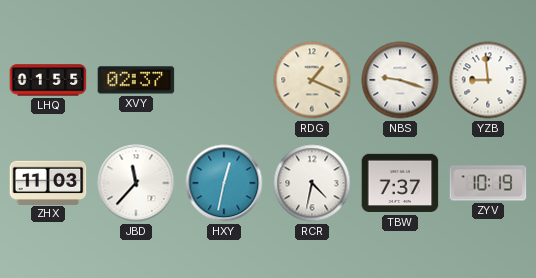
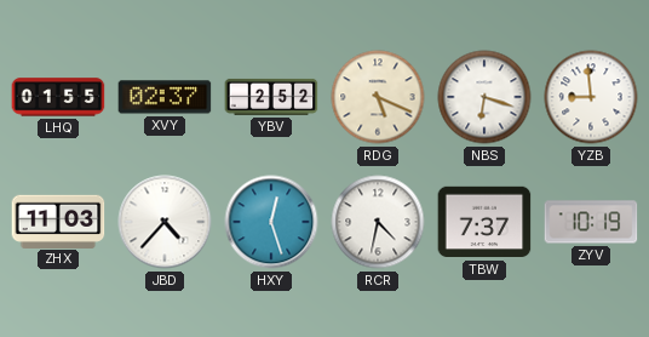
YBV: none -> 2:52
RDG: 1:19 -> 5:19
NBS: 9:18 -> 6:18
JBD: 11:37 -> 4:37
HXY: 12:32 -> 12:27
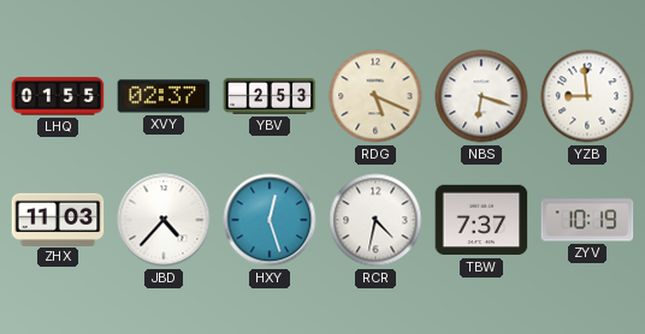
YBV: 2:52 -> 2:53
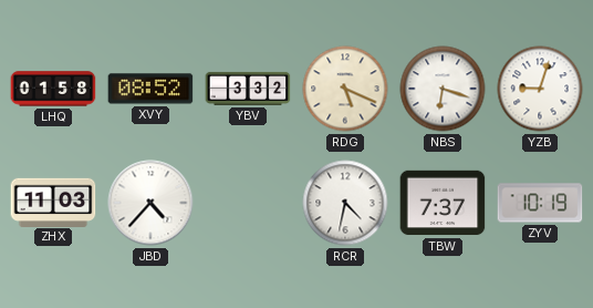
LHQ: 01:55 -> 01:58
XVY: 02:37 -> 08:52
YBV: 2:53 -> 3:32
YZB: 8:59 -> 9:03
HXY: 12:27 -> none
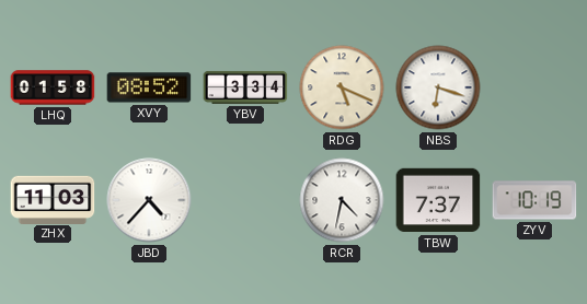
YBV: 3:32 -> 3:34
YZB: 9:03 -> none
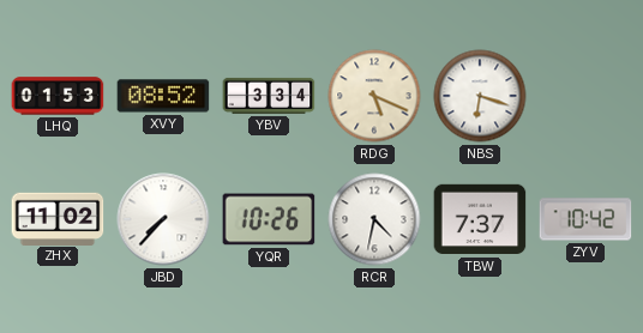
LHQ: 01:58 -> 01:53
ZHX: 11:03 -> 11:02
JBD: 4:37 -> 7:37
YQR: none -> 10:26
ZYV: 10:19 -> 10:42
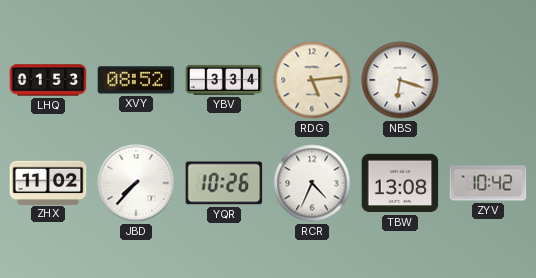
RDG: 5:19 -> 5:14
RCR: 4:32 -> 4:34
TBW: 7:37 -> 13:08
